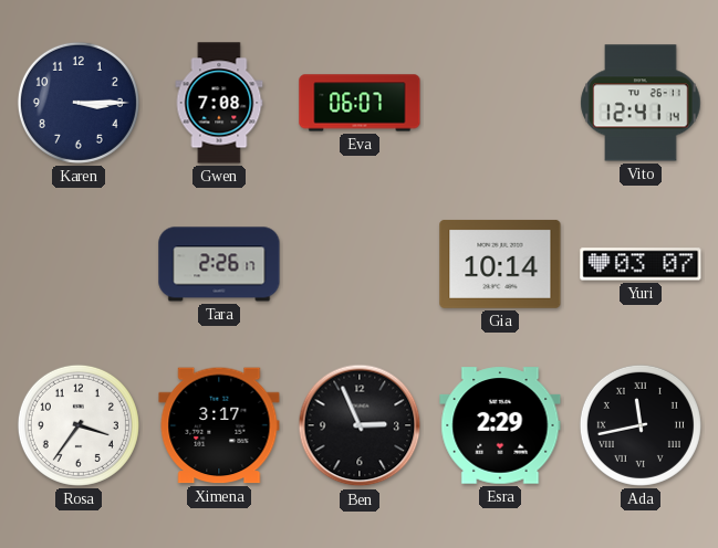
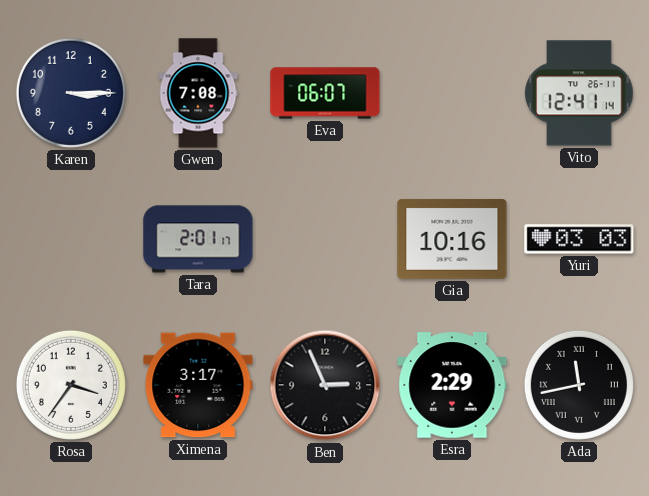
Tara: 2:26 -> 2:01
Gia: 10:14 -> 10:16
Yuri: 03:07 -> 03:03
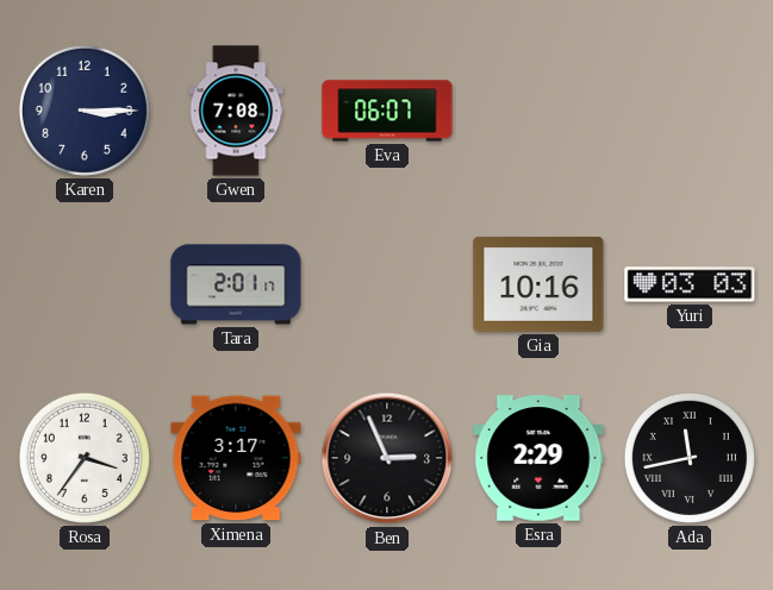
Vito: 12:41 -> none
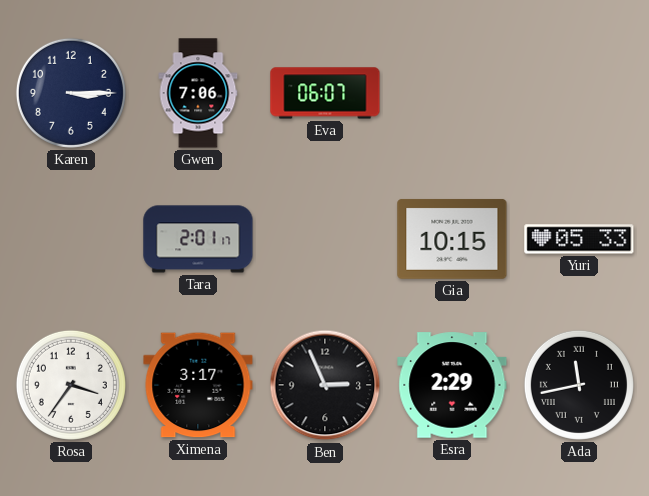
Gwen: 7:08 -> 7:06
Gia: 10:16 -> 10:15
Yuri: 03:03 -> 05:33
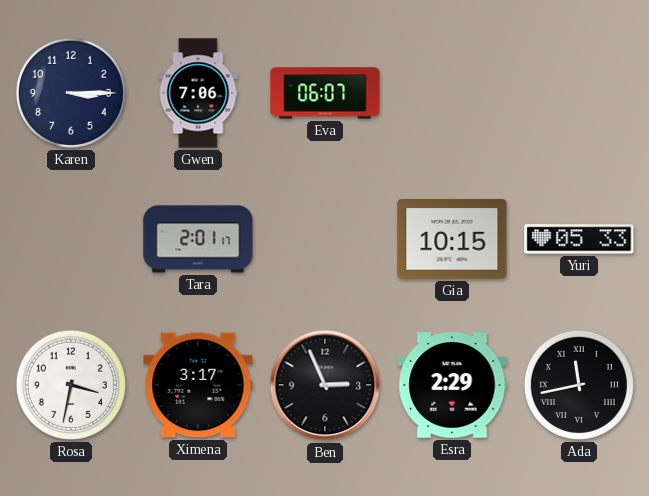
Rosa: 3:36 -> 3:32
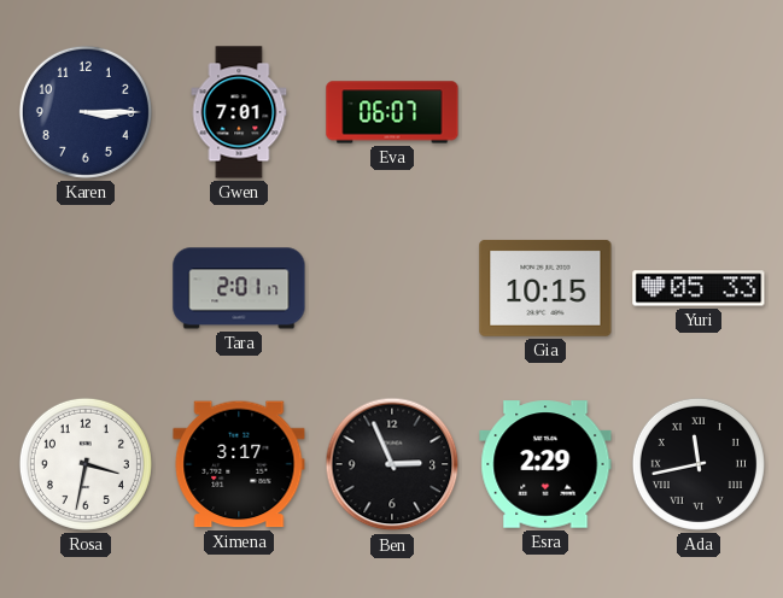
Gwen: 7:06 -> 7:01
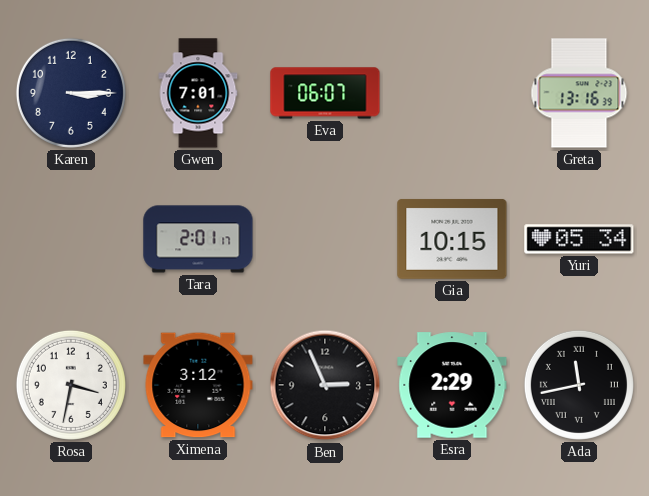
Greta: none -> 13:16
Yuri: 05:33 -> 05:34
Ximena: 3:17 -> 3:12
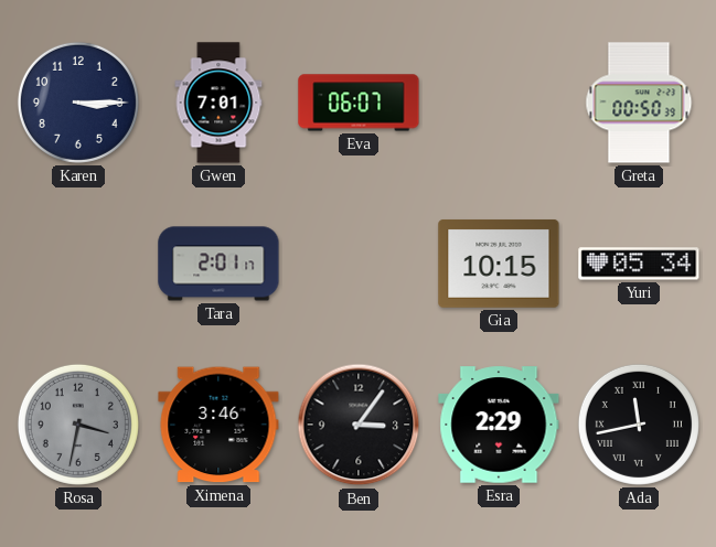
Greta: 13:16 -> 00:50
Rosa dial: white -> grey
Ximena: 3:12 -> 3:46
Ben: 2:56 -> 3:06
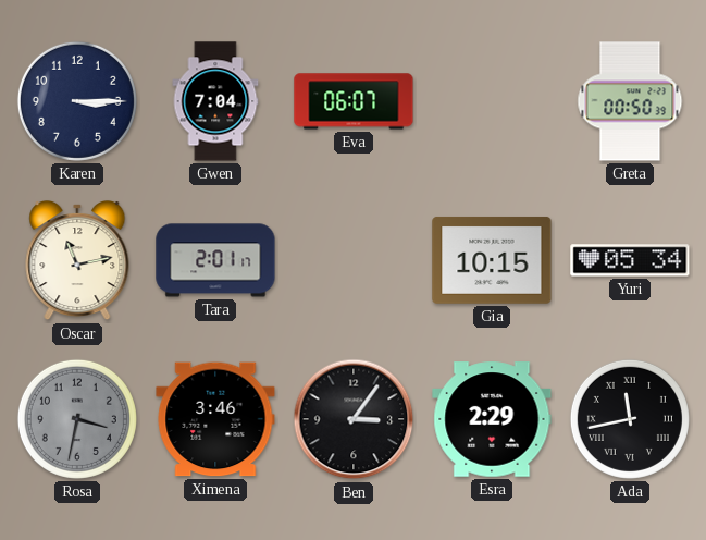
Gwen: 7:01 -> 7:04
Oscar: none -> 11:13
